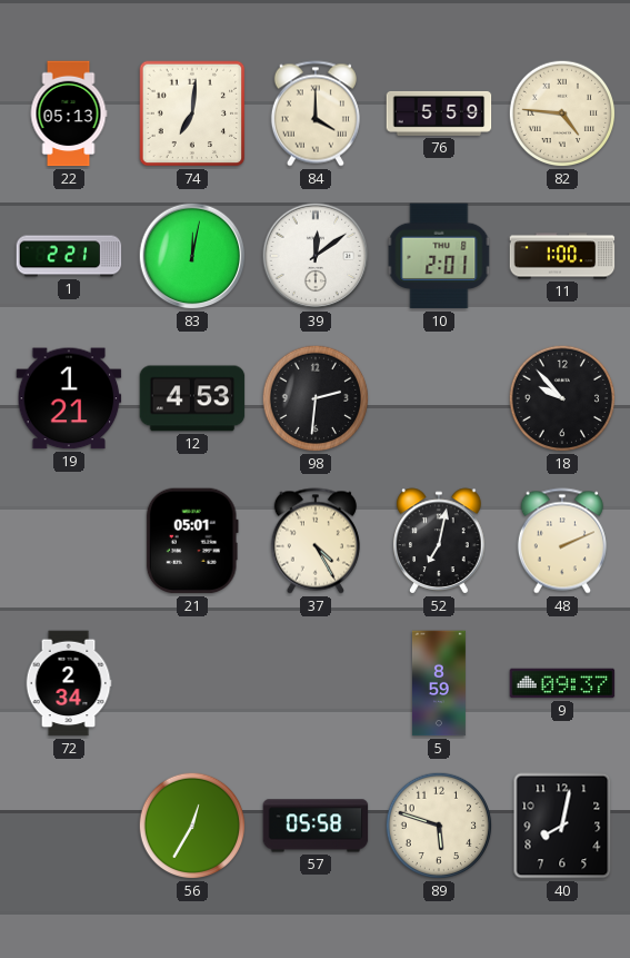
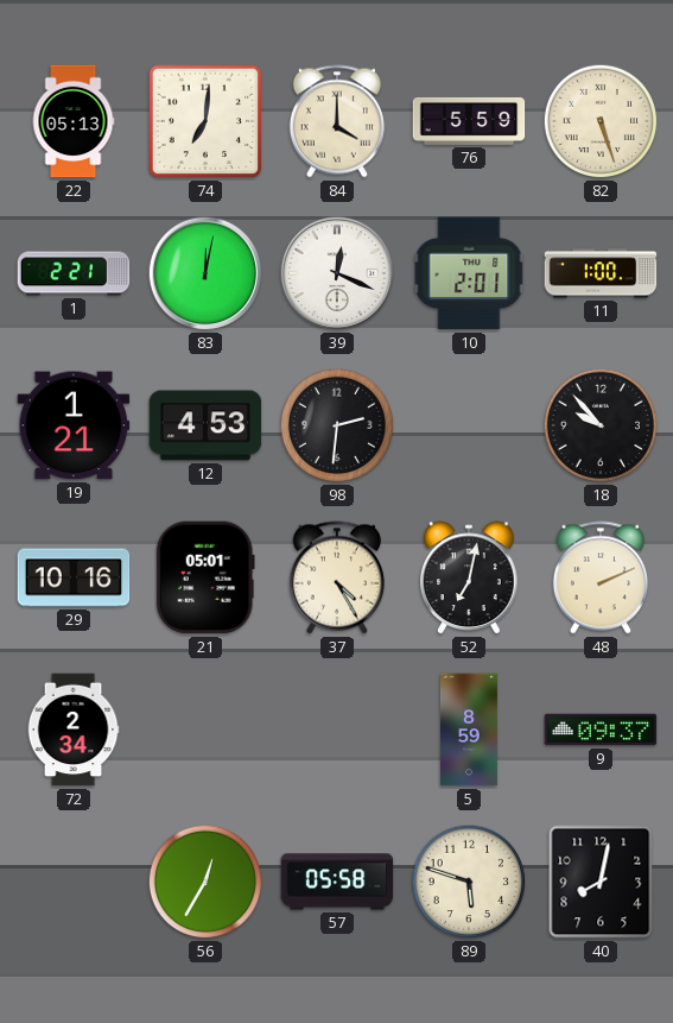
82: 4:46 -> 5:27
39: 12:09 -> 12:19
29: none -> 10:16
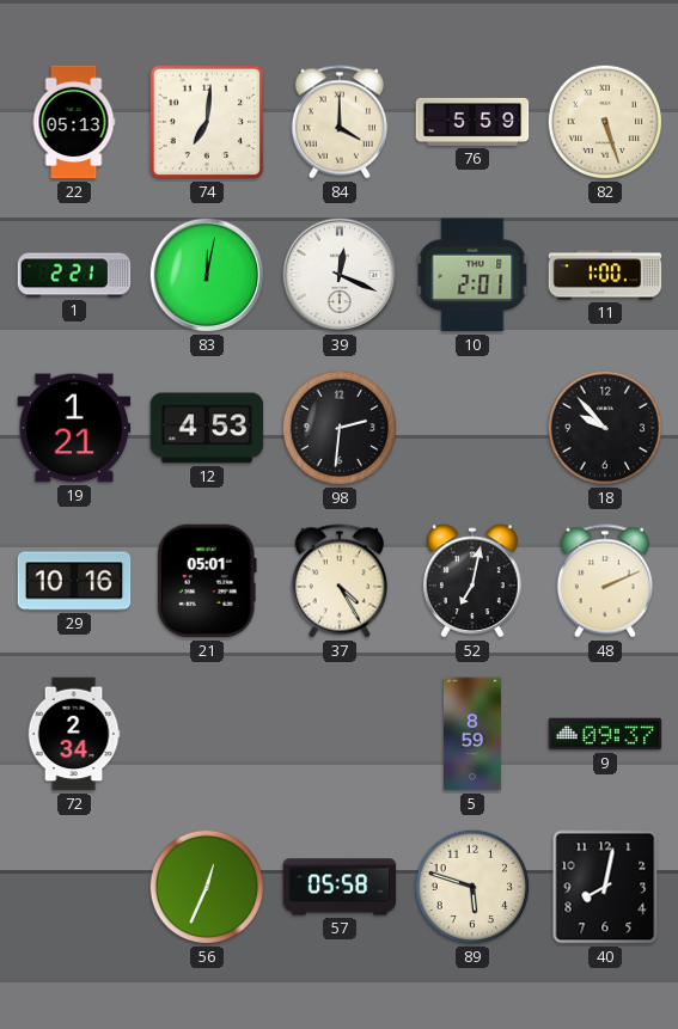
56: 12:35 -> 12:34
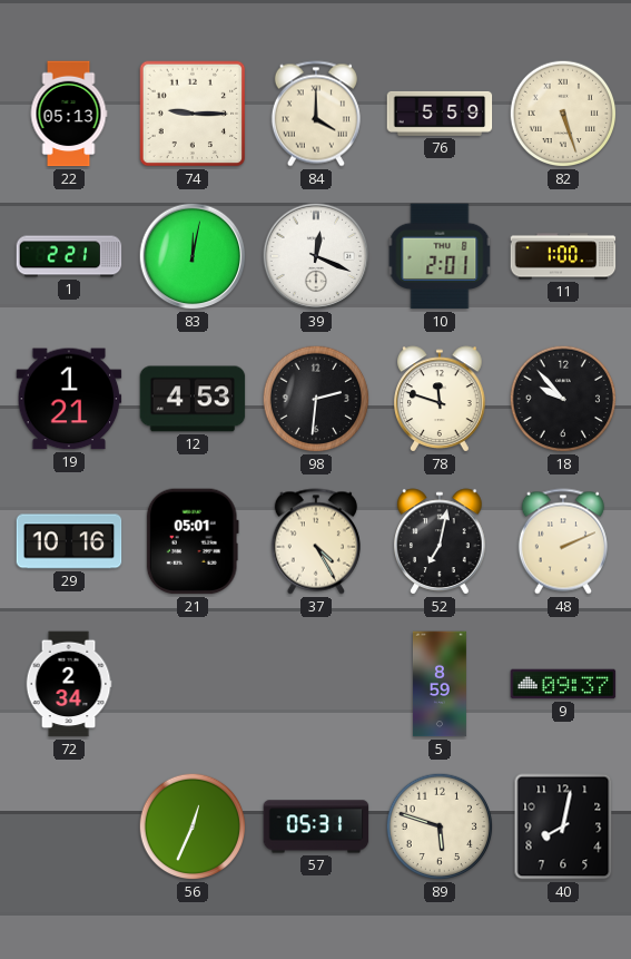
74: 7:01 -> 9:15
78: none -> 11:48
57: 05:58 -> 05:31
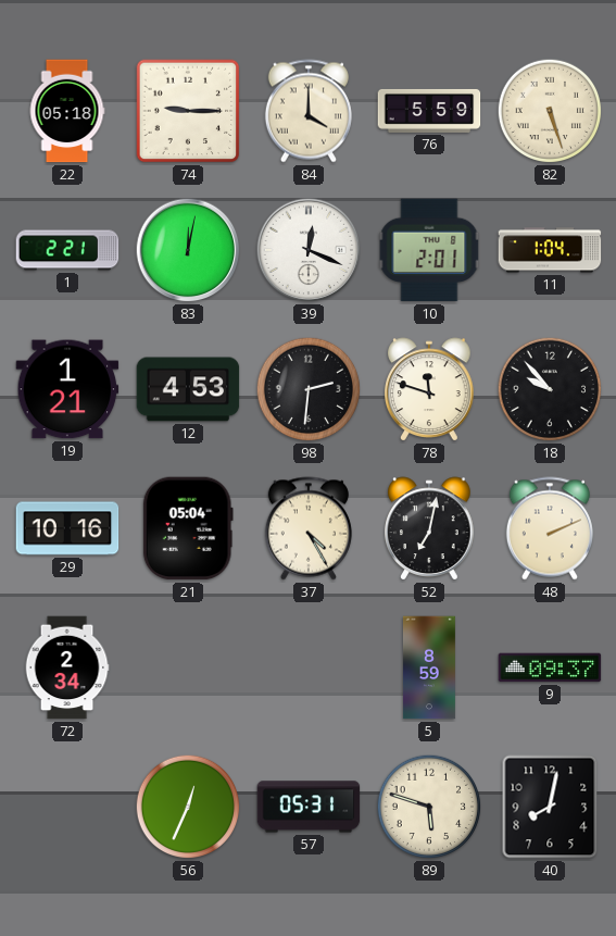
22: 05:13 -> 05:18
11: 1:00 -> 1:04
21: 05:01 -> 05:04
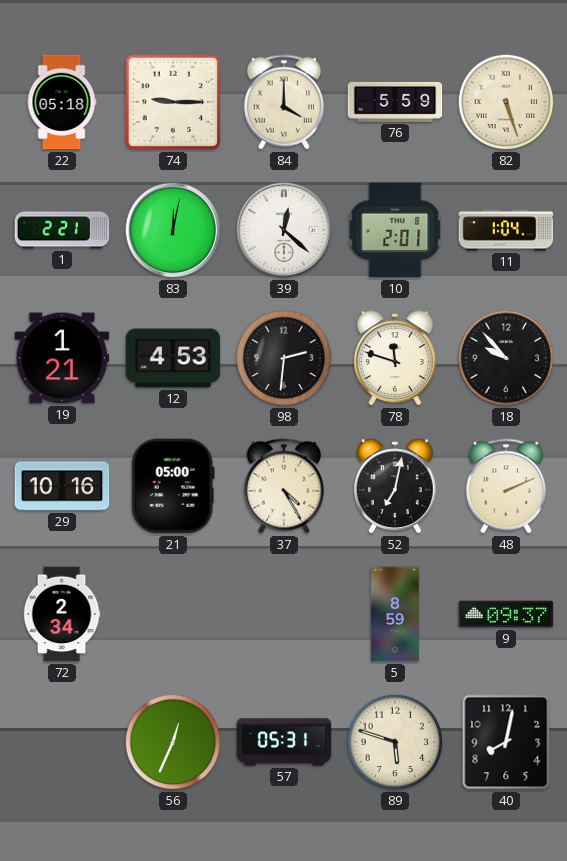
39: 12:19 -> 12:22
21: 05:04 -> 05:00
